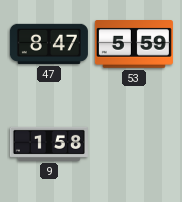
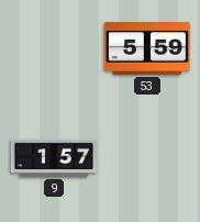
47: 8:47 -> none
9: 1:58 -> 1:57
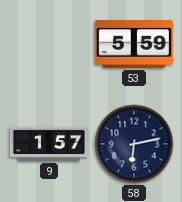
58: none -> 6:13
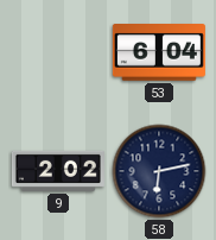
53: 5:59 -> 6:04
9: 1:57 -> 2:02
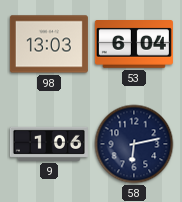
98: none -> 13:03
9: 2:02 -> 1:06
